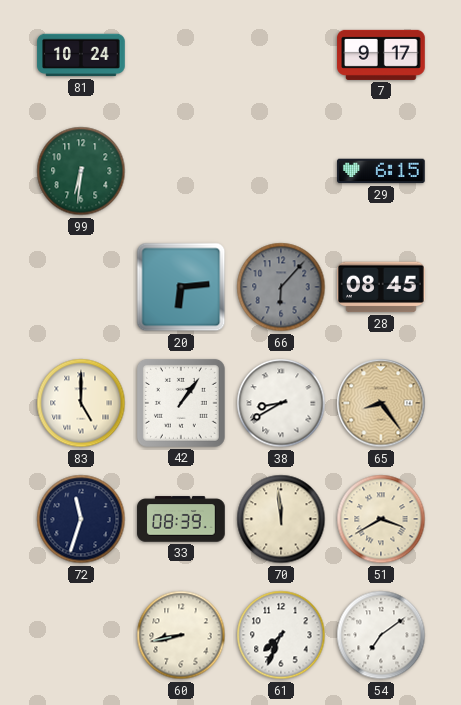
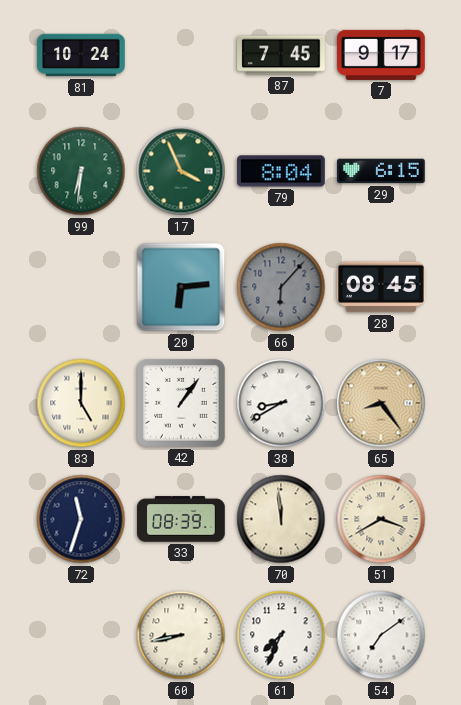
87: none -> 7:45
17: none -> 3:56
79: none -> 8:04
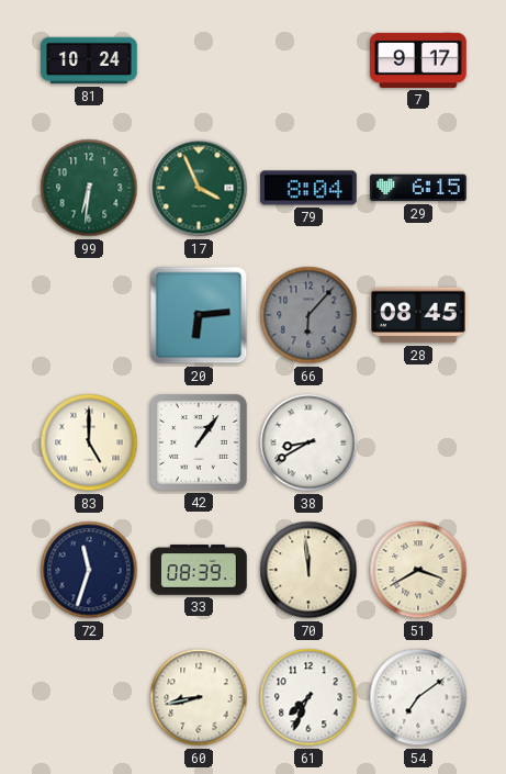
87: 7:45 -> none
65: 8:24 -> none
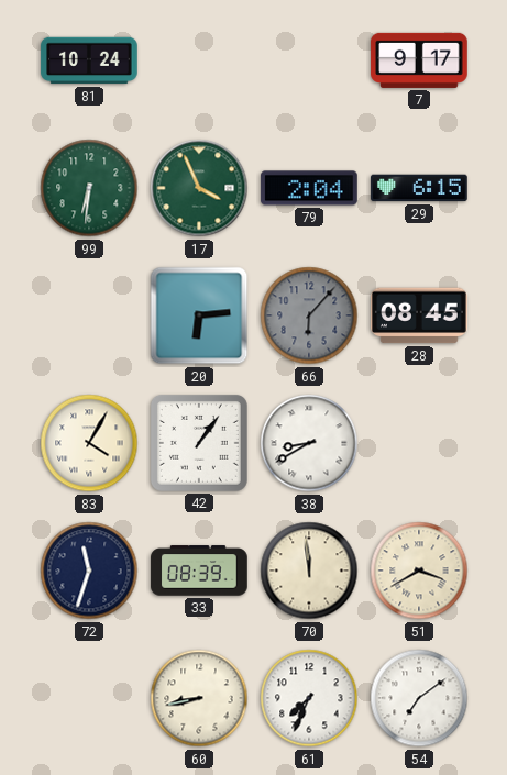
79: 8:04 -> 2:04
83: 5:00 -> 4:05
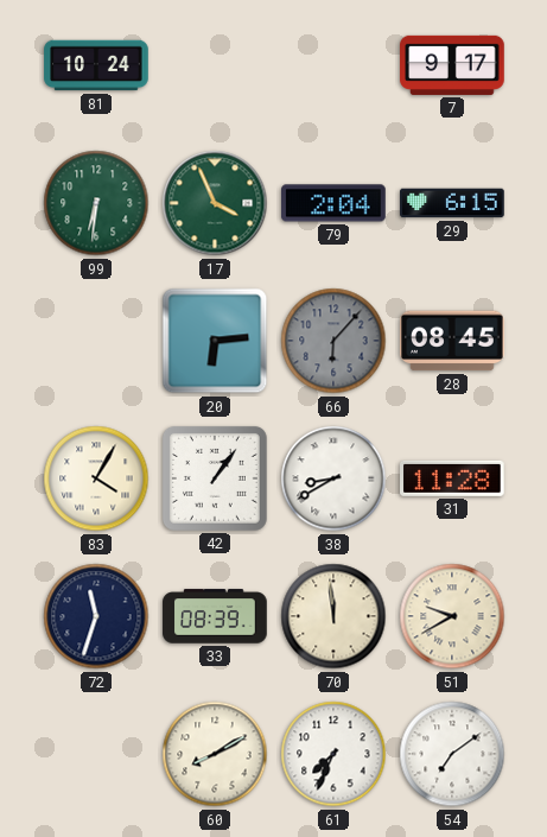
31: none -> 11:28
51: 3:40 -> 9:40
60: 8:43 -> 8:10
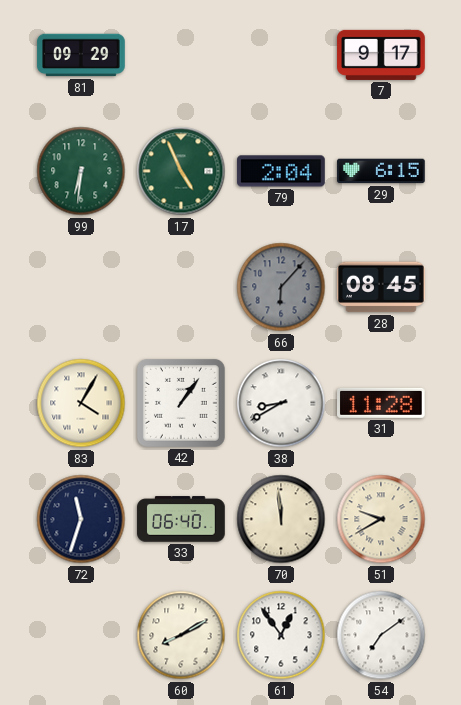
81: 10:24 -> 09:29
17: 3:56 -> 4:56
20: 6:14 -> none
33: 08:39 -> 06:40
61: 7:34 -> 12:54
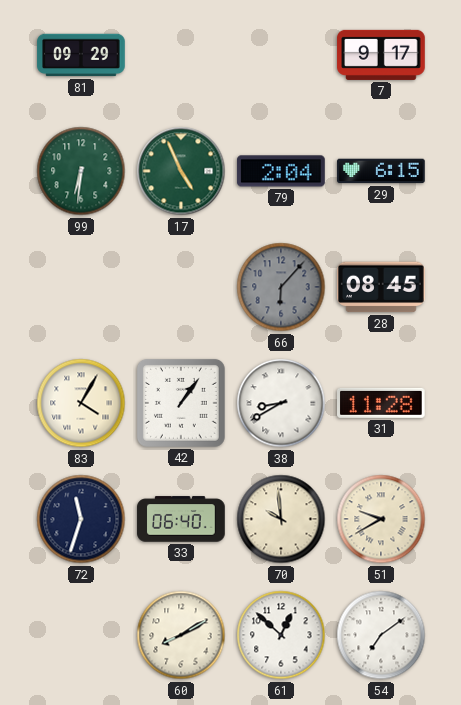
70: 11:59 -> 9:59
61: 12:54 -> 12:52
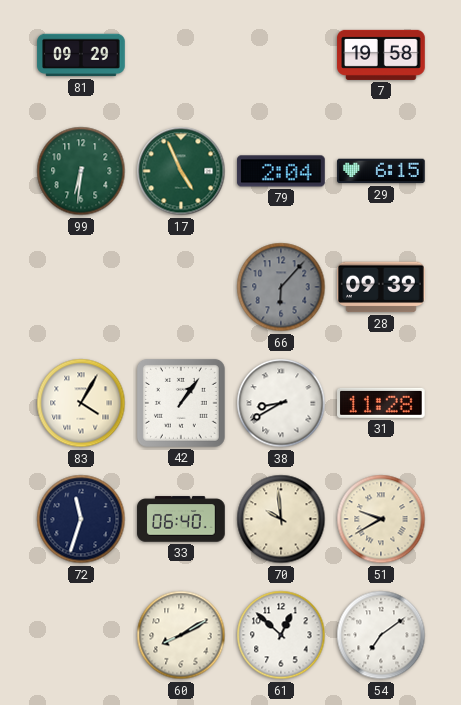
7: 9:17 -> 19:58
28: 08:45 -> 09:39
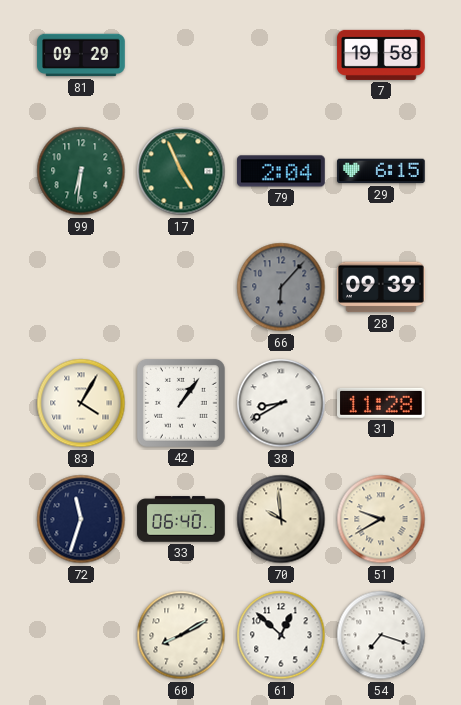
54: 7:09 -> 7:18
